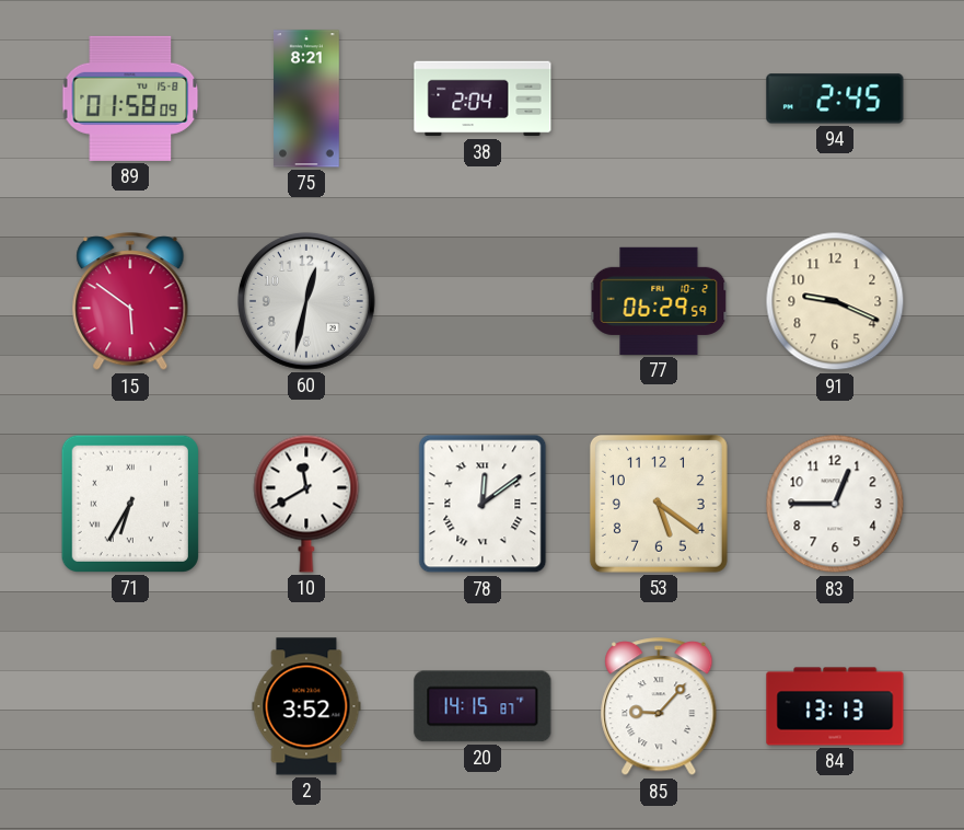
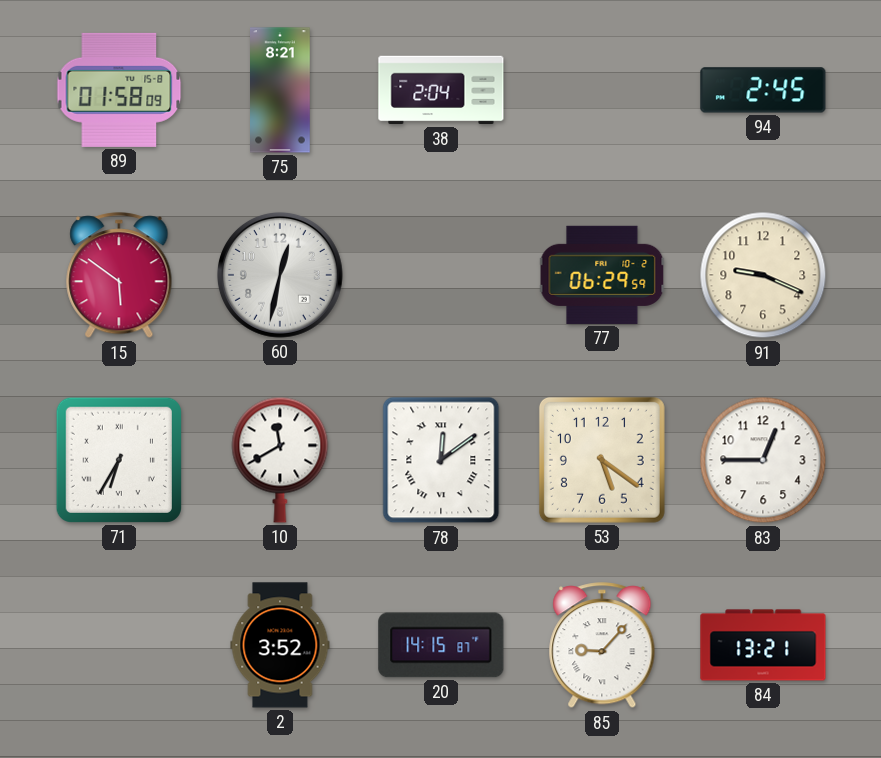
84: 13:13 -> 13:21
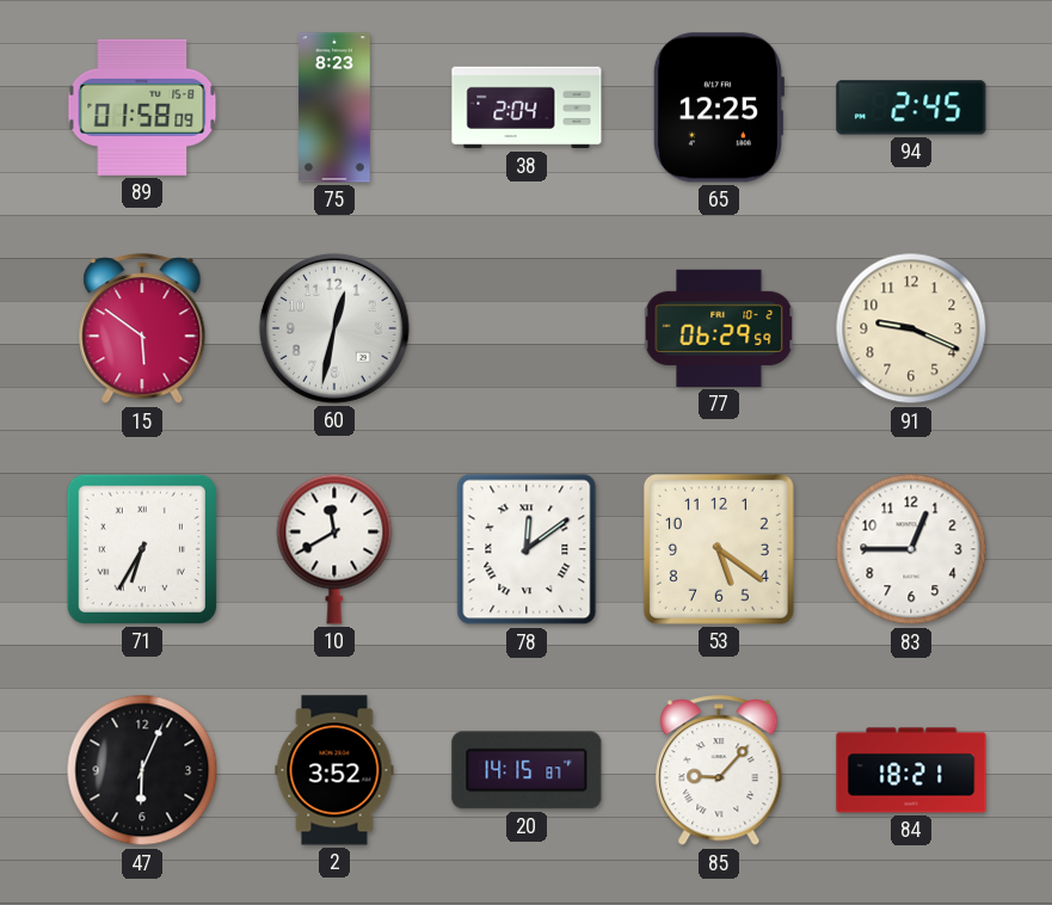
75: 8:21 -> 8:23
65: none -> 12:25
47: none -> 6:04
84: 13:21 -> 18:21
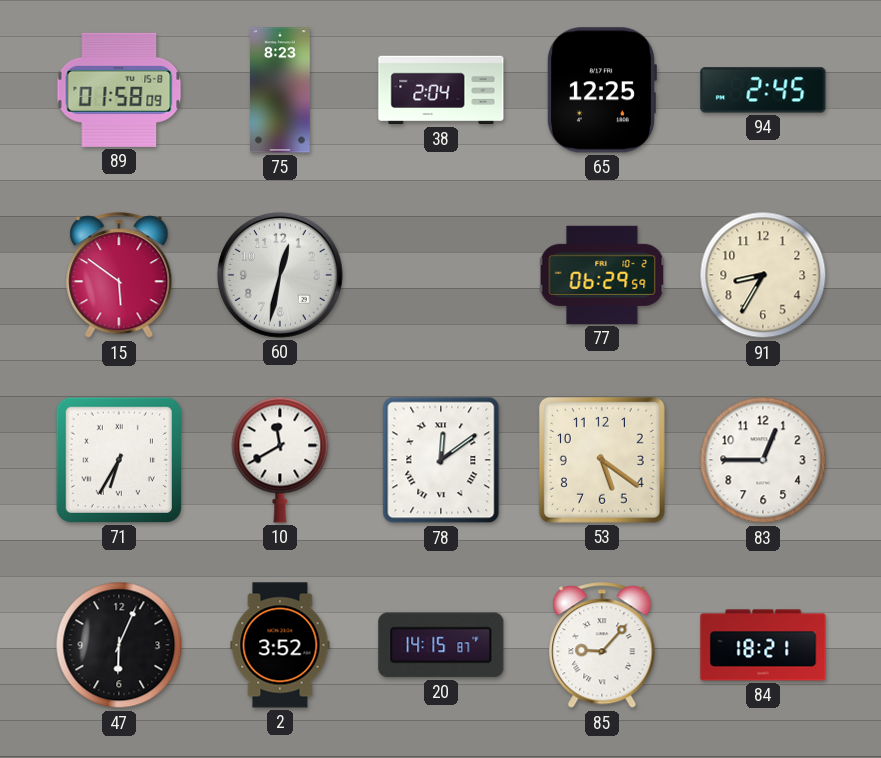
91: 9:19 -> 8:35
